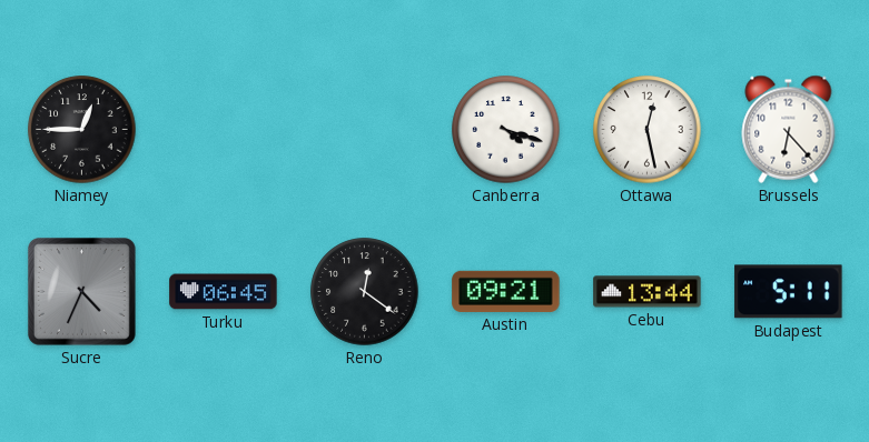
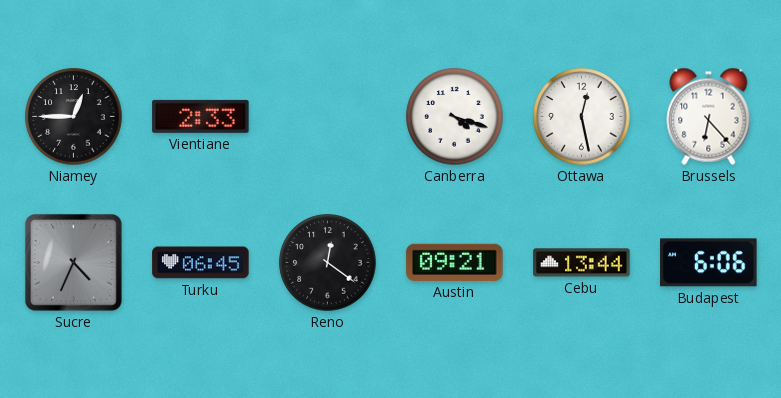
Vientiane: none -> 2:33
Budapest: 5:11 -> 6:06
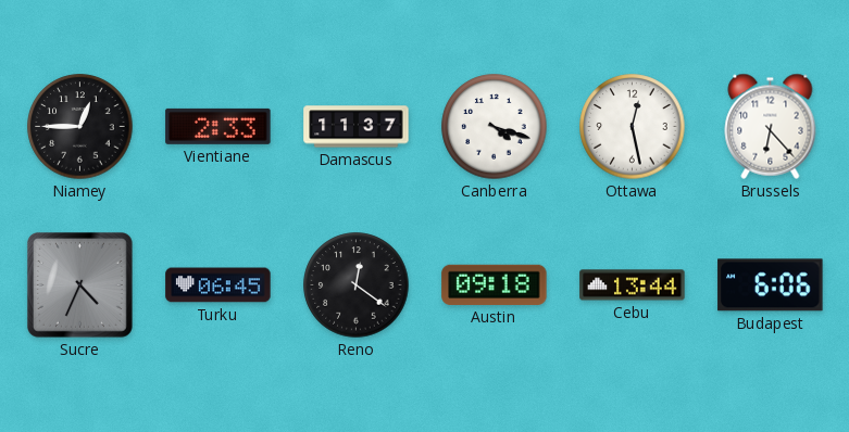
Damascus: none -> 11:37
Austin: 09:21 -> 09:18
